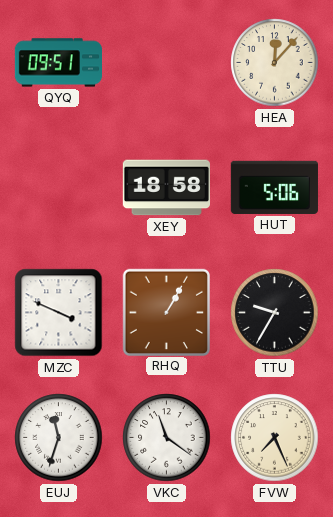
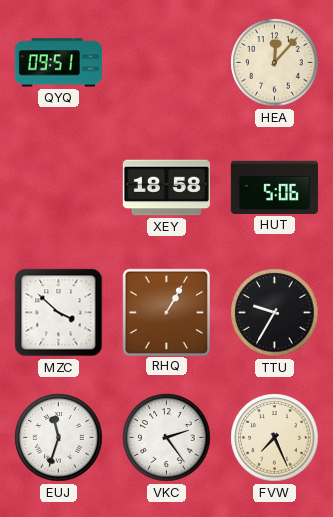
MZC: 3:49 -> 3:52
VKC: 11:21 -> 2:24
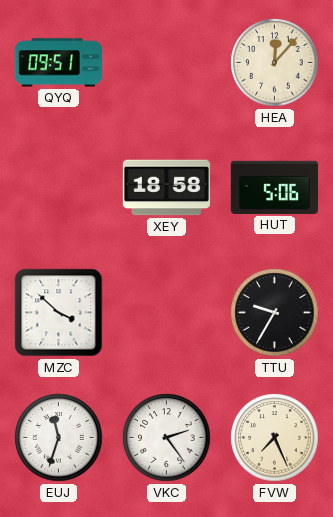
RHQ: 1:05 -> none
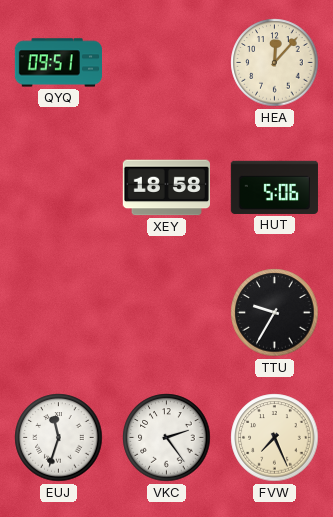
MZC: 3:52 -> none
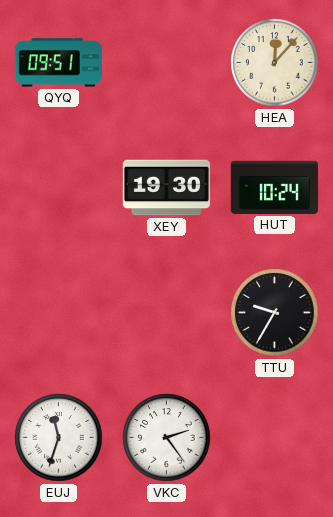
XEY: 18:58 -> 19:30
HUT: 5:06 -> 10:24
FVW: 7:26 -> none
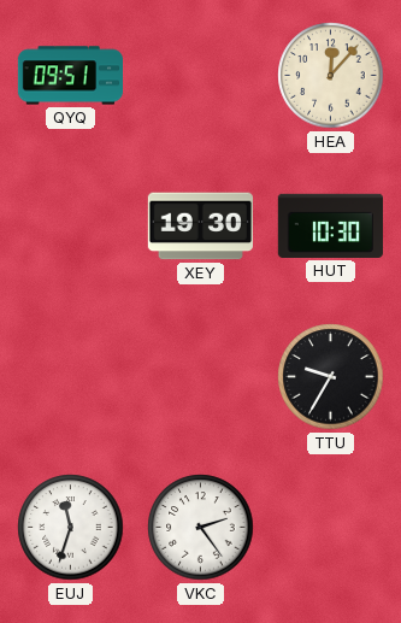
HUT: 10:24 -> 10:30
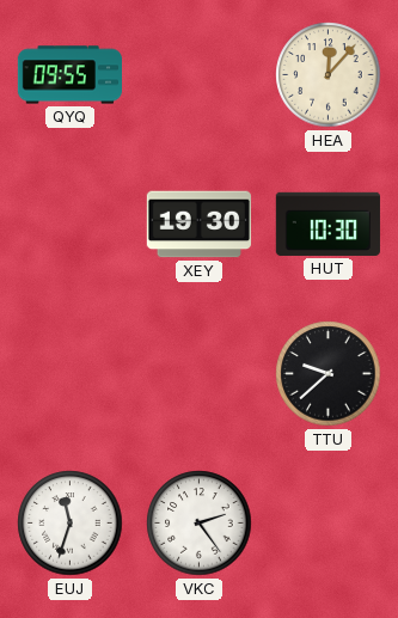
QYQ: 09:51 -> 09:55
TTU: 9:35 -> 9:38
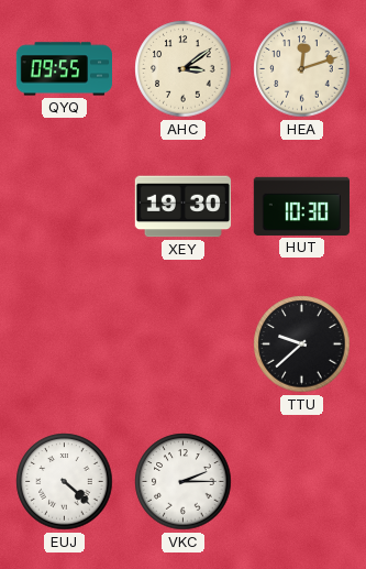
AHC: none -> 3:09
HEA: 12:07 -> 12:12
EUJ: 11:33 -> 4:22
VKC: 2:24 -> 2:15
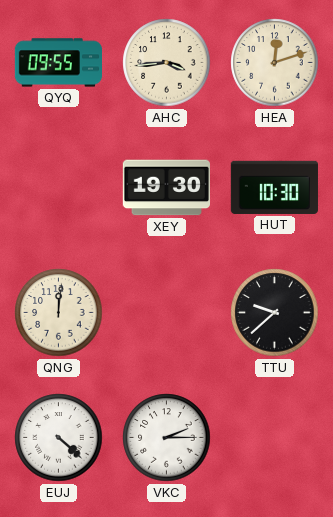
AHC: 3:09 -> 3:44
QNG: none -> 12:01
